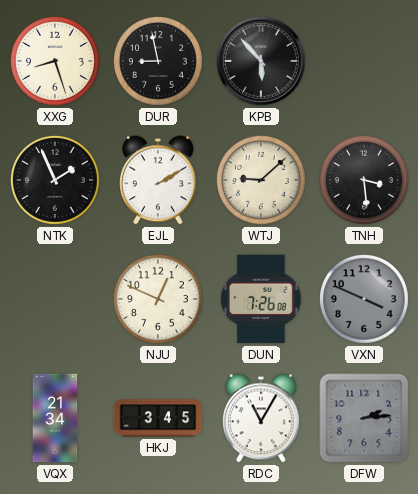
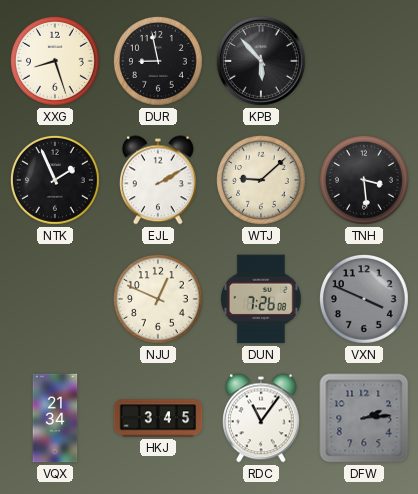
RDC: 11:05 -> 11:06
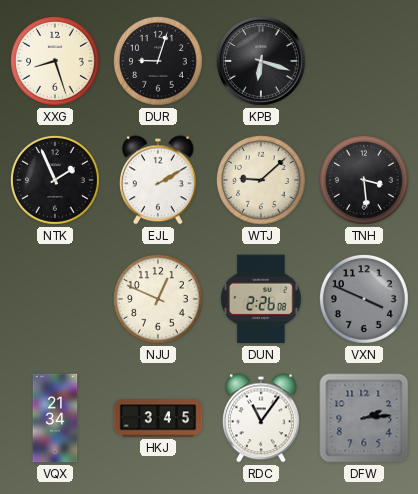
DUR: 8:58 -> 9:03
KPB: 5:53 -> 6:18
DUN: 7:26 -> 2:26
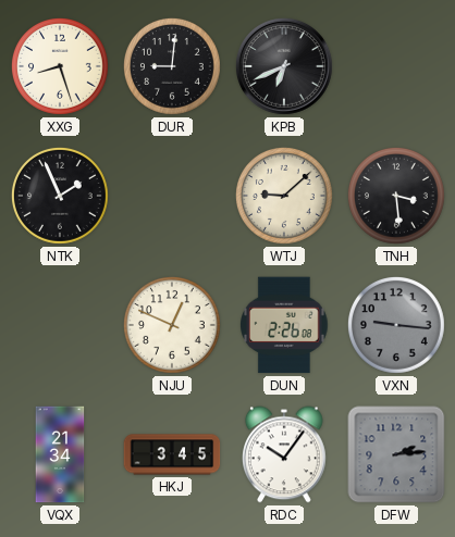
DUR: 9:03 -> 9:01
KPB: 6:18 -> 6:41
EJL: 2:10 -> none
VXN: 3:49 -> 9:16
RDC: 11:06 -> 10:06
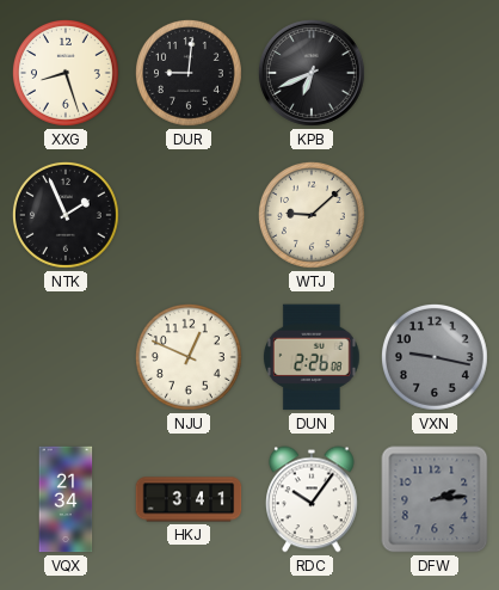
TNH: 3:29 -> none
VXN: 9:16 -> 9:17
HKJ: 3:45 -> 3:41
